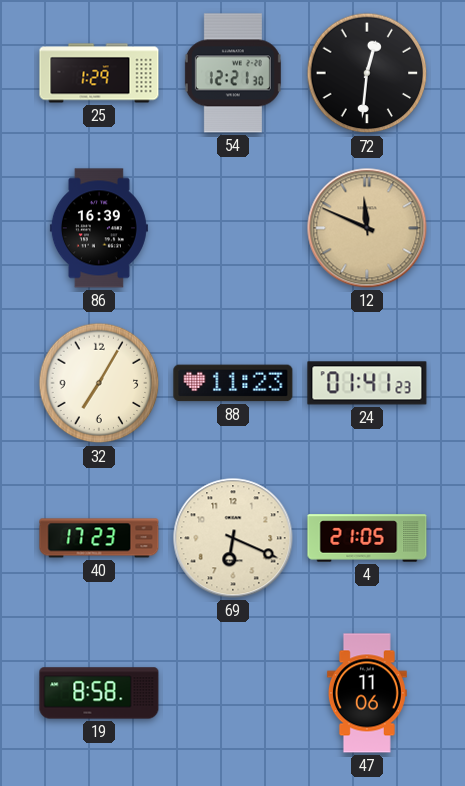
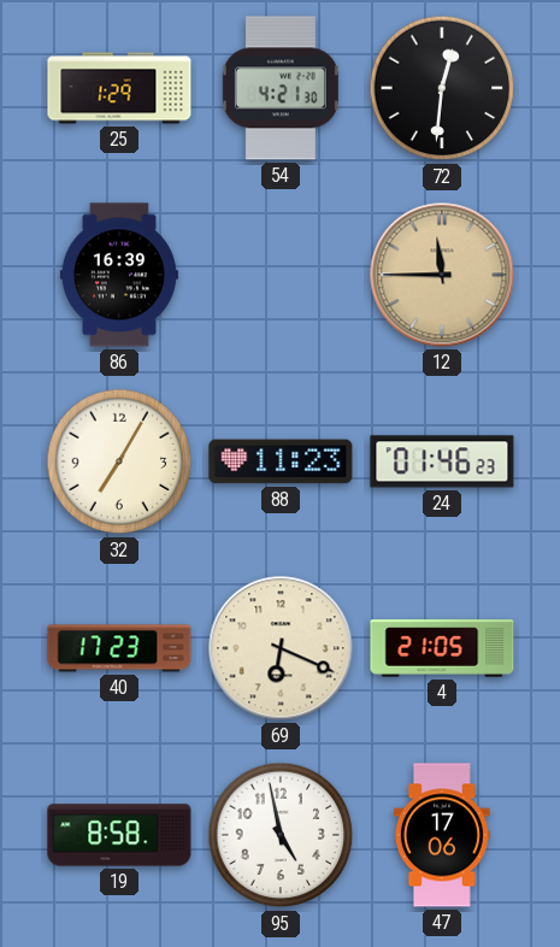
54: 12:21 -> 4:21
12: 11:49 -> 11:45
24: 01:41 -> 01:46
95: none -> 4:58
47: 11:06 -> 17:06
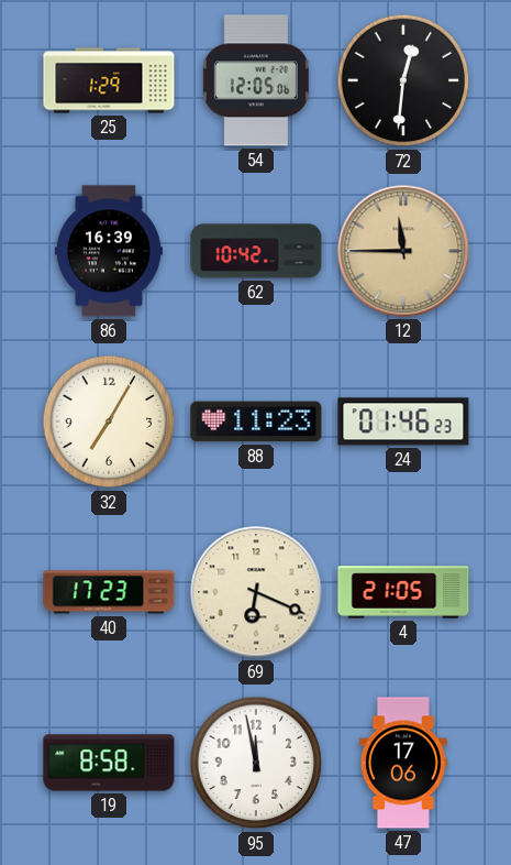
54: 4:21 -> 12:05
62: none -> 10:42
95: 4:58 -> 11:58
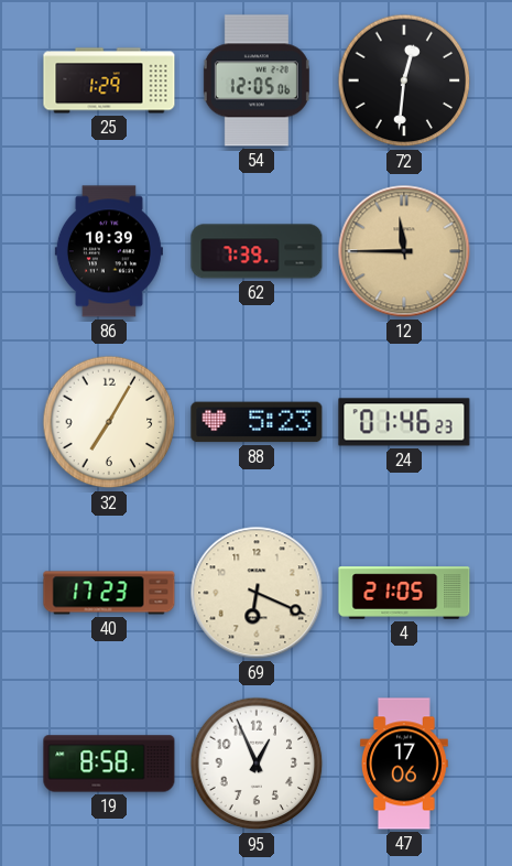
86: 16:39 -> 10:39
62: 10:42 -> 7:39
88: 11:23 -> 5:23
95: 11:58 -> 12:56
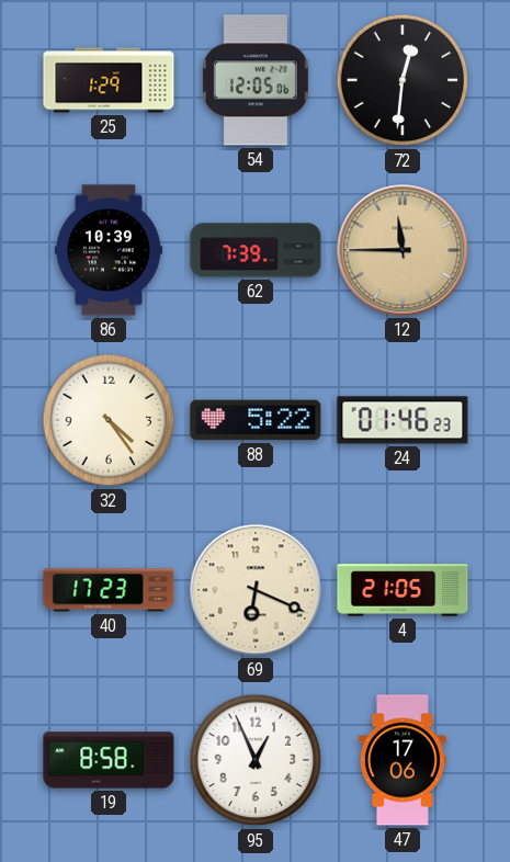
32: 7:05 -> 4:24
88: 5:23 -> 5:22
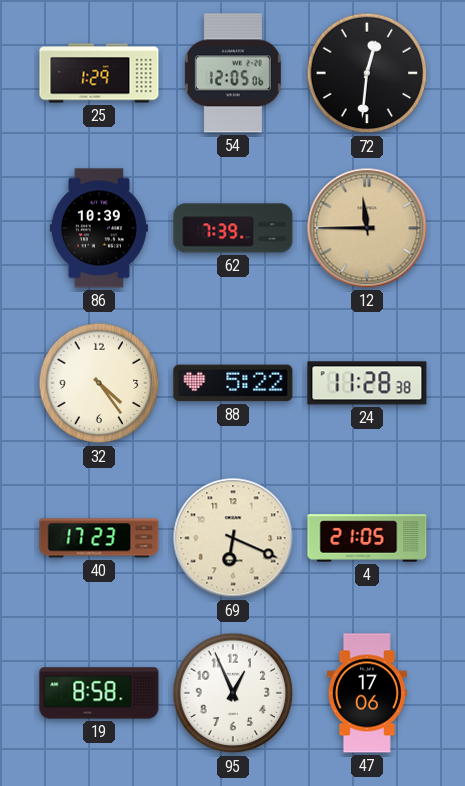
24: 01:46 -> 11:28
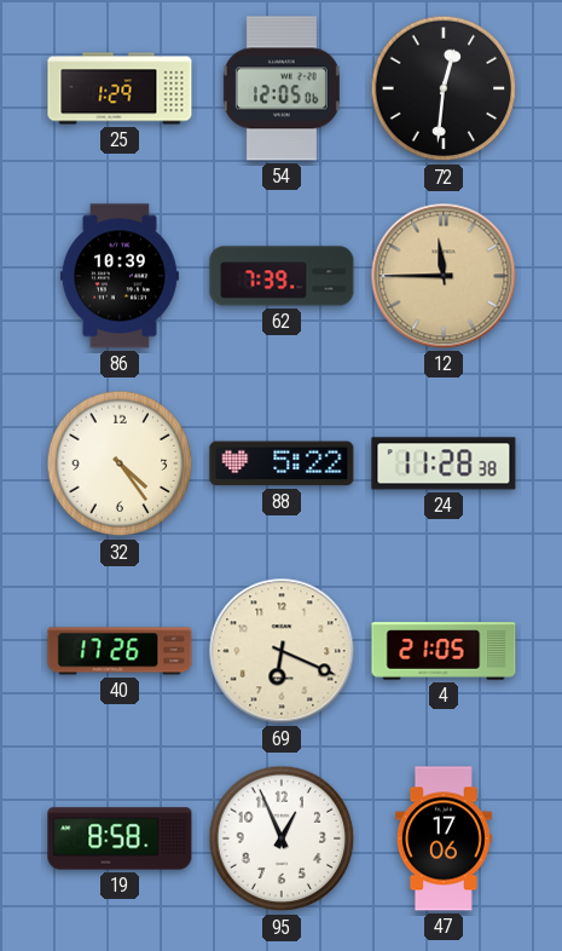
40: 17:23 -> 17:26
